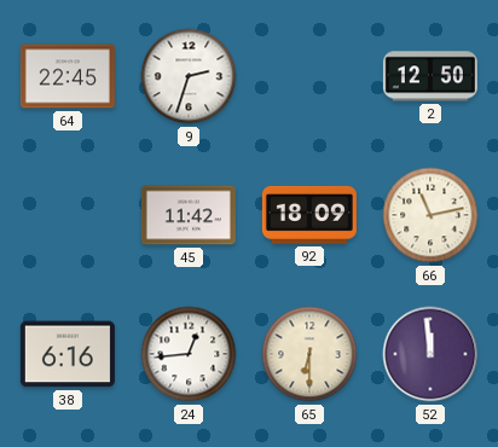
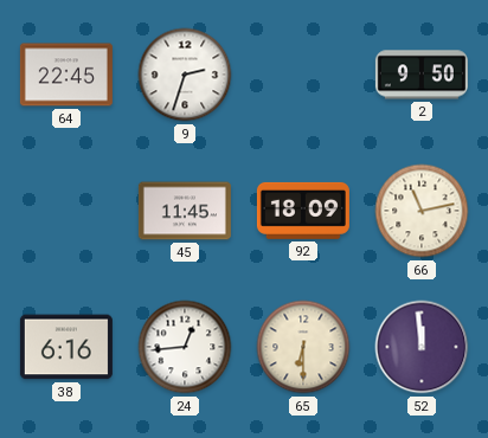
2: 12:50 -> 9:50
45: 11:42 -> 11:45
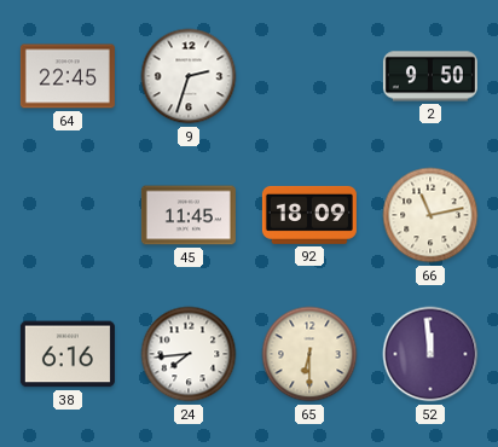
24: 12:44 -> 7:44
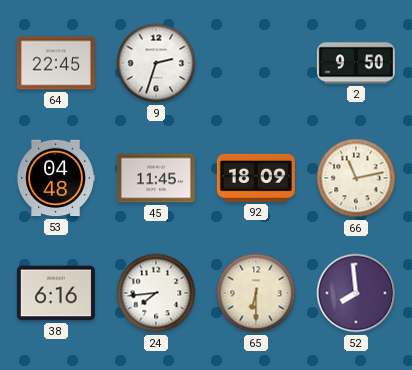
53: none -> 04:48
52: 11:59 -> 7:59
